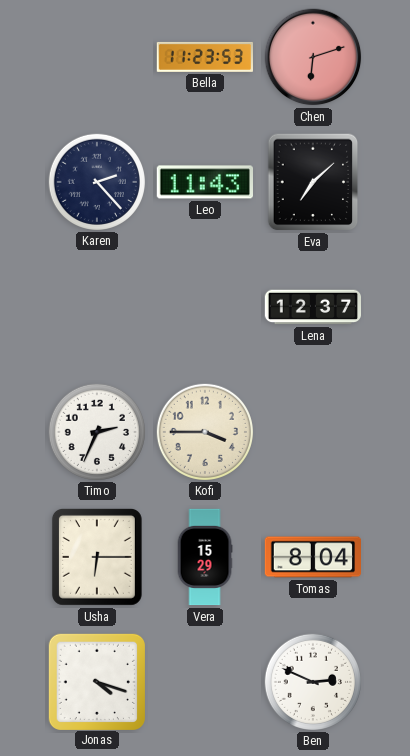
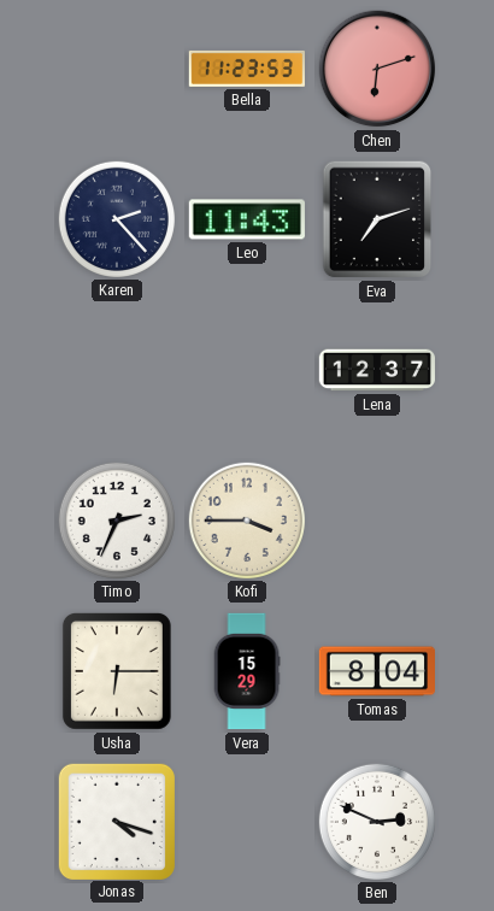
Eva: 7:08 -> 7:12
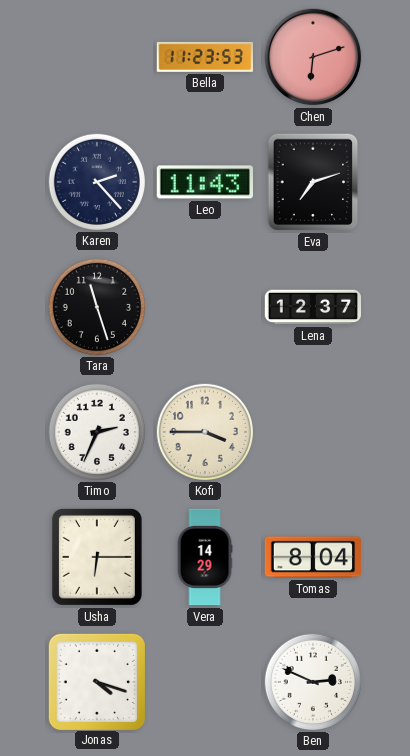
Tara: none -> 11:27
Vera: 15:29 -> 14:29
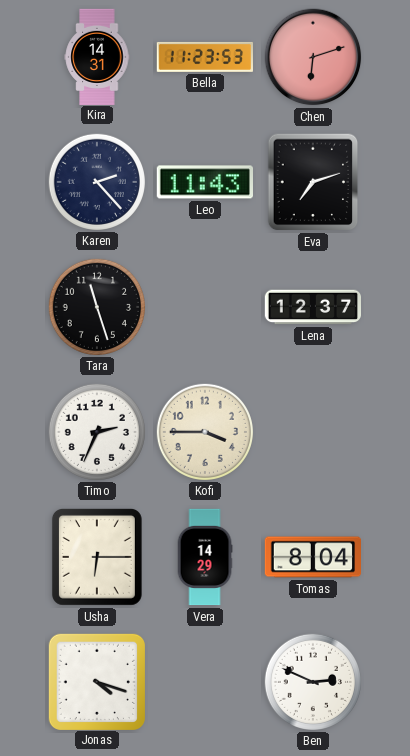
Kira: none -> 14:31
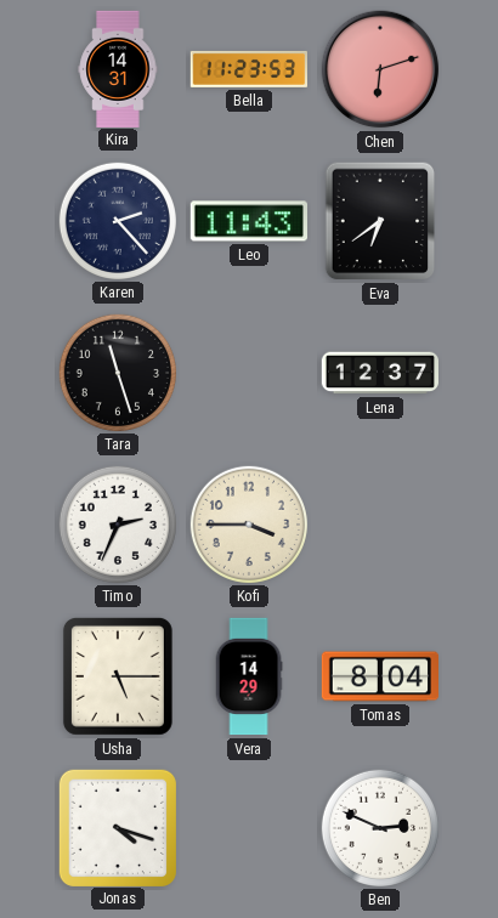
Eva: 7:12 -> 6:39
Usha: 6:15 -> 5:15
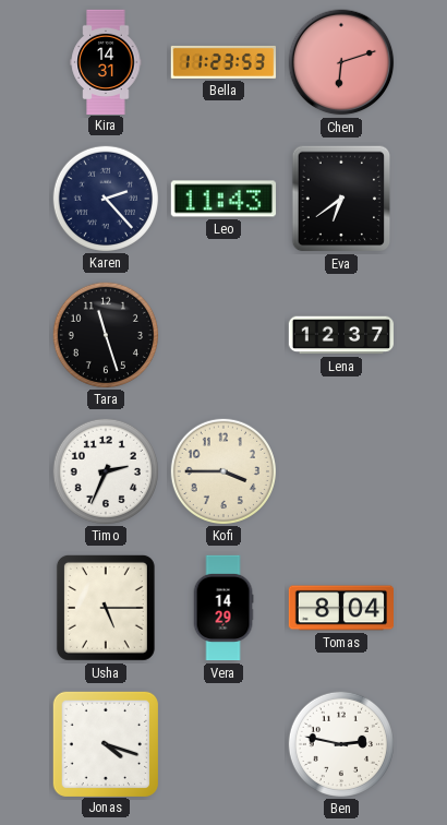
Ben: 2:49 -> 2:47
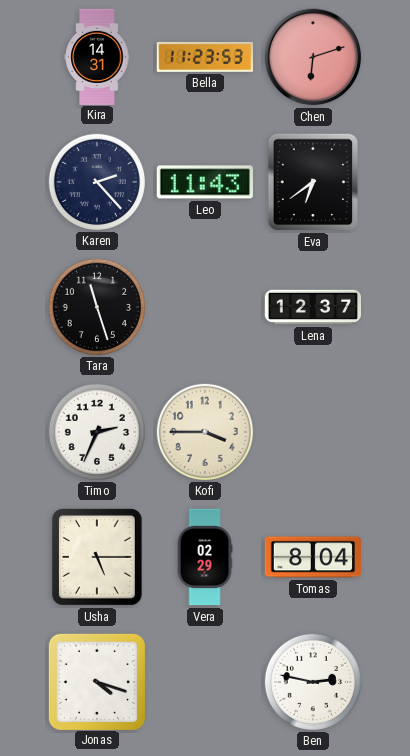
Vera: 14:29 -> 02:29
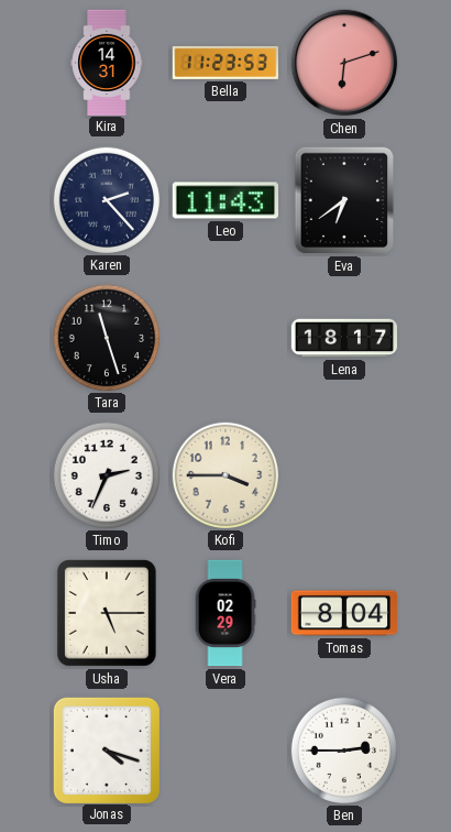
Lena: 12:37 -> 18:17
Ben: 2:47 -> 2:45
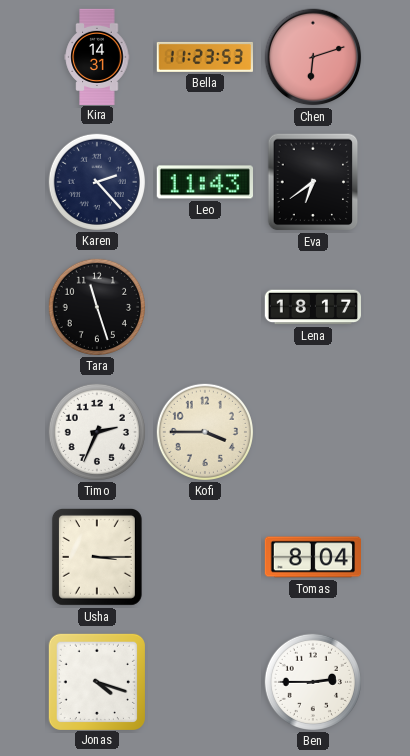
Usha: 5:15 -> 3:15
Vera: 02:29 -> none
